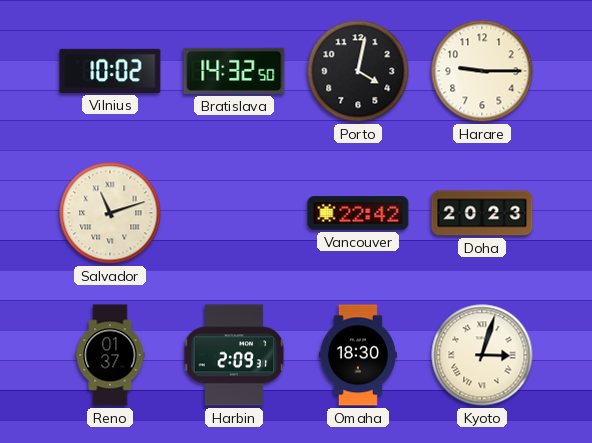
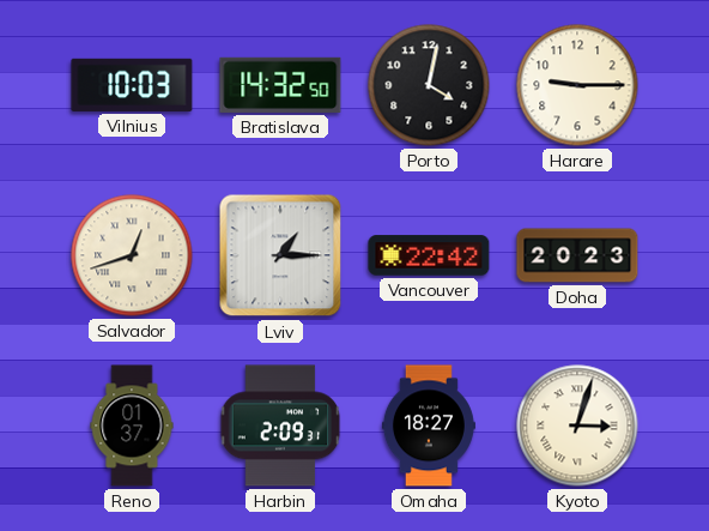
Vilnius: 10:02 -> 10:03
Salvador: 11:12 -> 12:42
Lviv: none -> 1:15
Omaha: 18:30 -> 18:27
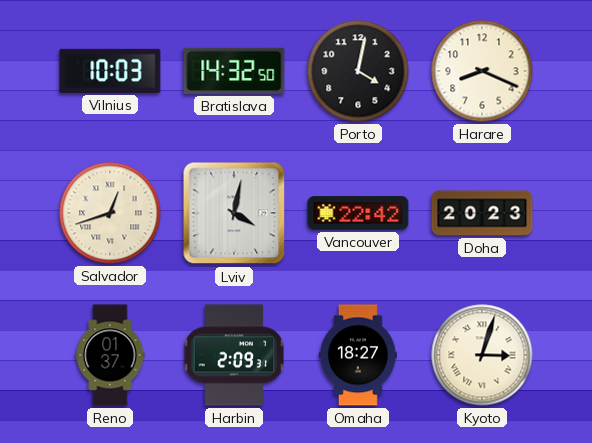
Harare: 9:15 -> 8:19
Lviv: 1:15 -> 4:02
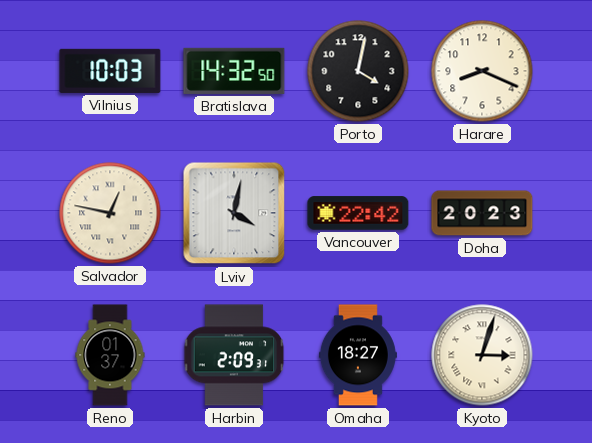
Salvador: 12:42 -> 12:47
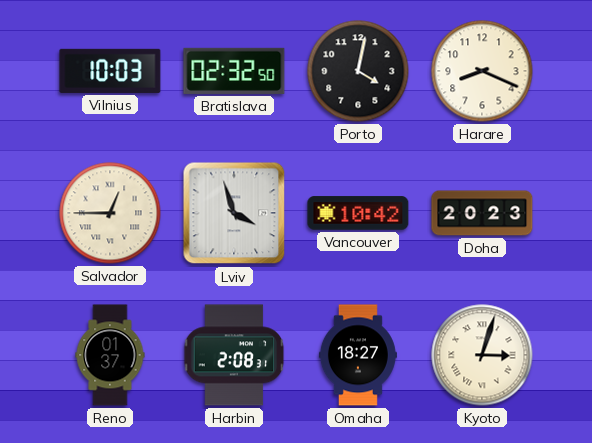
Bratislava: 14:32 -> 02:32
Salvador: 12:47 -> 12:45
Lviv: 4:02 -> 3:57
Vancouver: 22:42 -> 10:42
Harbin: 2:09 -> 2:08
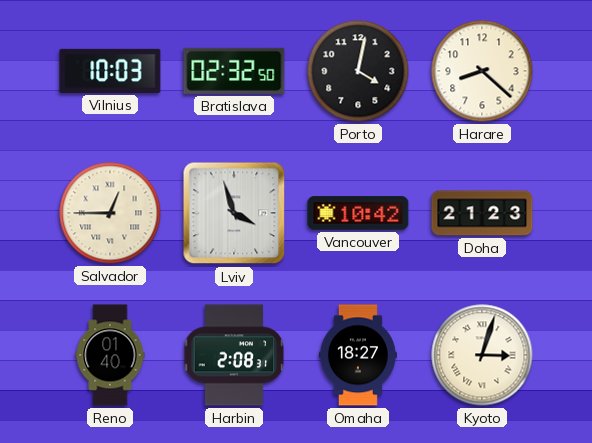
Harare: 8:19 -> 8:22
Doha: 20:23 -> 21:23
Reno: 01:37 -> 01:40
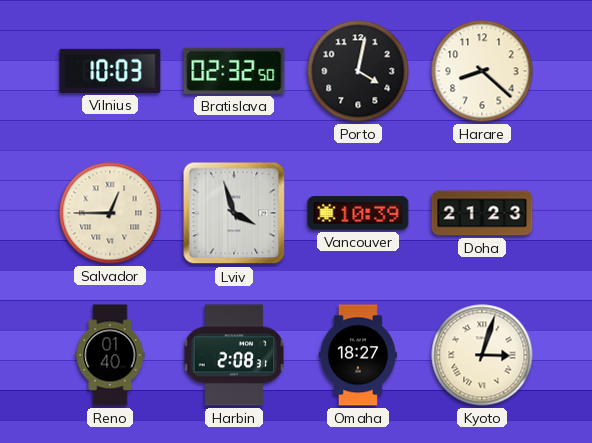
Vancouver: 10:42 -> 10:39
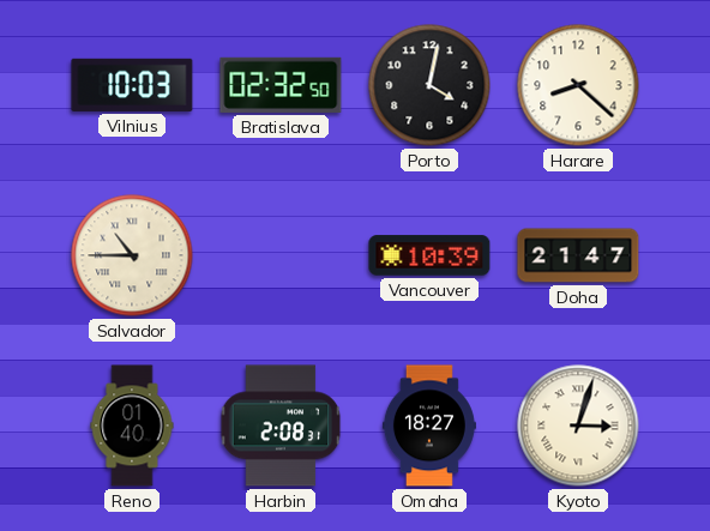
Salvador: 12:45 -> 10:45
Lviv: 3:57 -> none
Doha: 21:23 -> 21:47
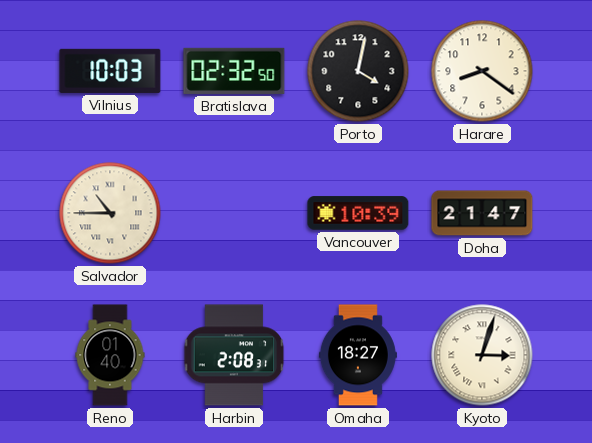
Harare: 8:22 -> 8:21
